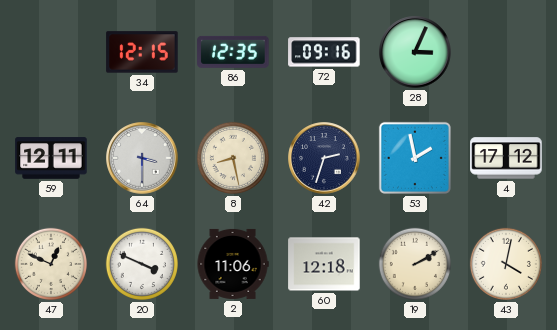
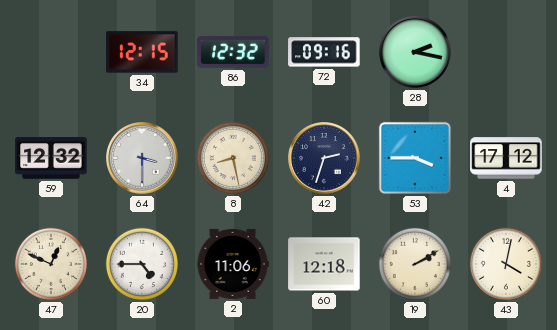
86: 12:35 -> 12:32
28: 3:04 -> 2:17
59: 12:11 -> 12:32
53: 1:58 -> 3:45
20: 3:49 -> 4:45
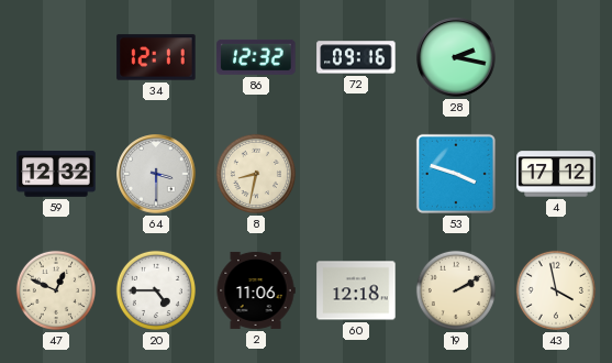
34: 12:15 -> 12:11
8: 8:28 -> 8:32
42: 2:33 -> none
53: 3:45 -> 3:48
43: 4:02 -> 3:58
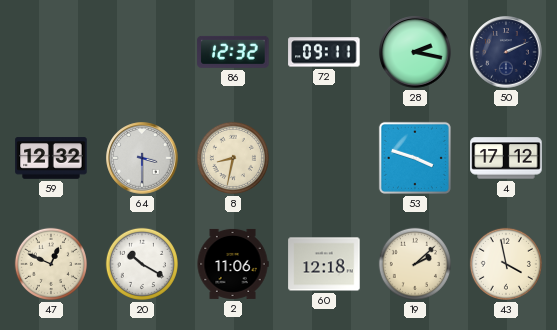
34: 12:11 -> none
72: 09:16 -> 09:11
50: none -> 2:11
20: 4:45 -> 10:20
19: 2:10 -> 2:08
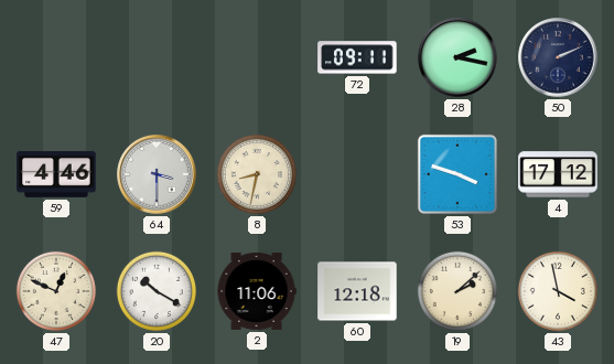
86: 12:32 -> none
59: 12:32 -> 4:46
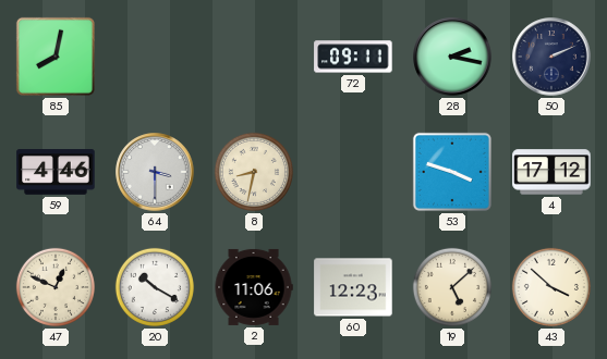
85: none -> 8:02
60: 12:18 -> 12:23
19: 2:08 -> 5:08
43: 3:58 -> 3:52
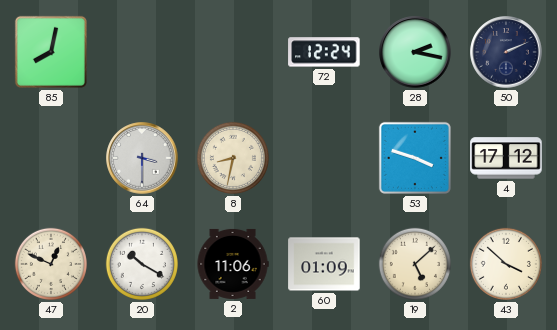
72: 09:11 -> 12:24
59: 4:46 -> none
60: 12:23 -> 01:09
